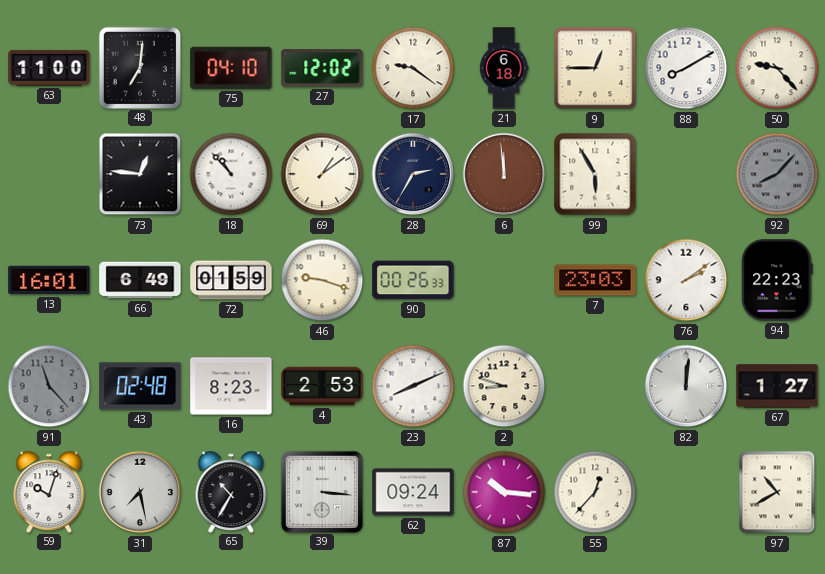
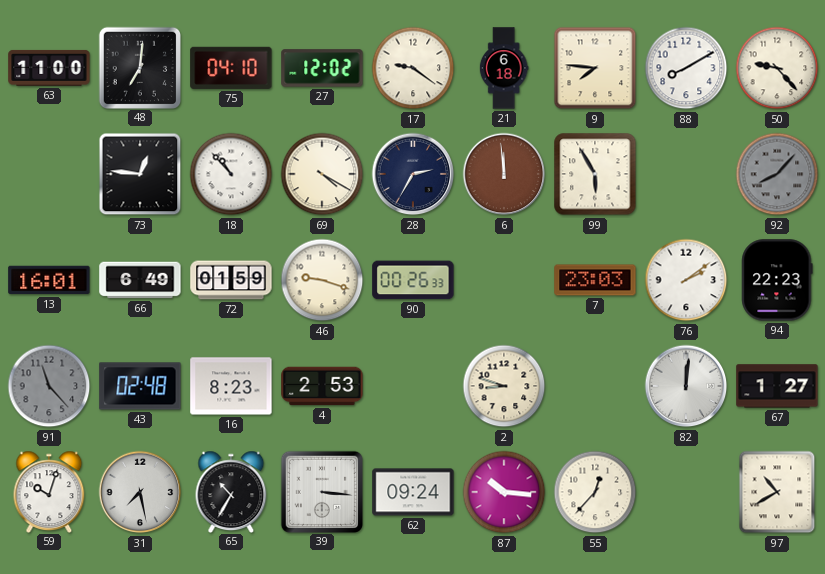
9: 12:45 -> 7:46
69: 1:09 -> 4:20
23: 8:11 -> none
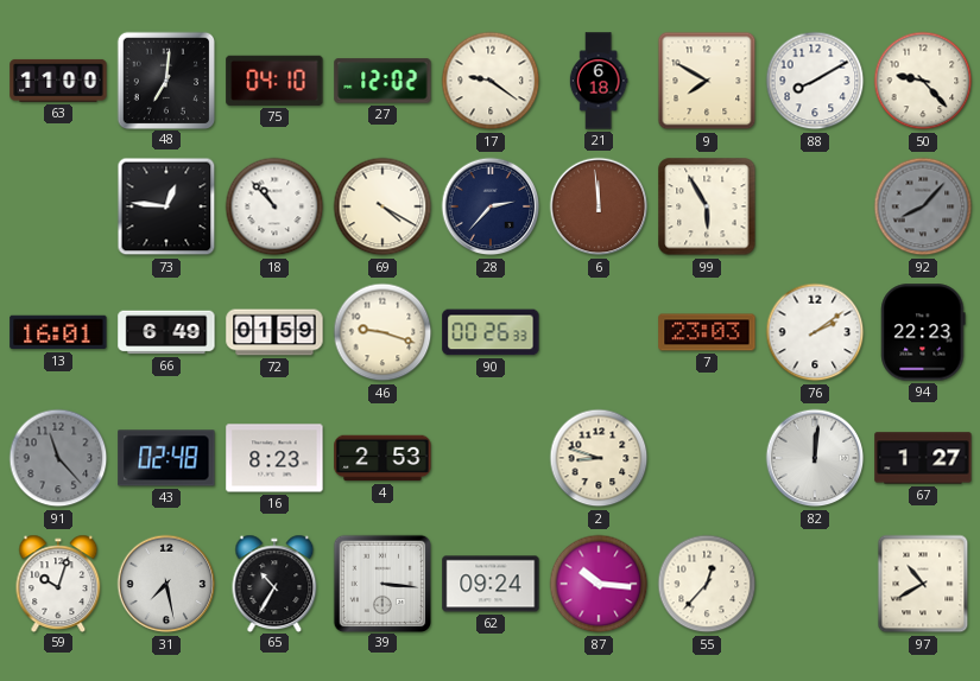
9: 7:46 -> 7:50
28: 2:35 -> 2:37
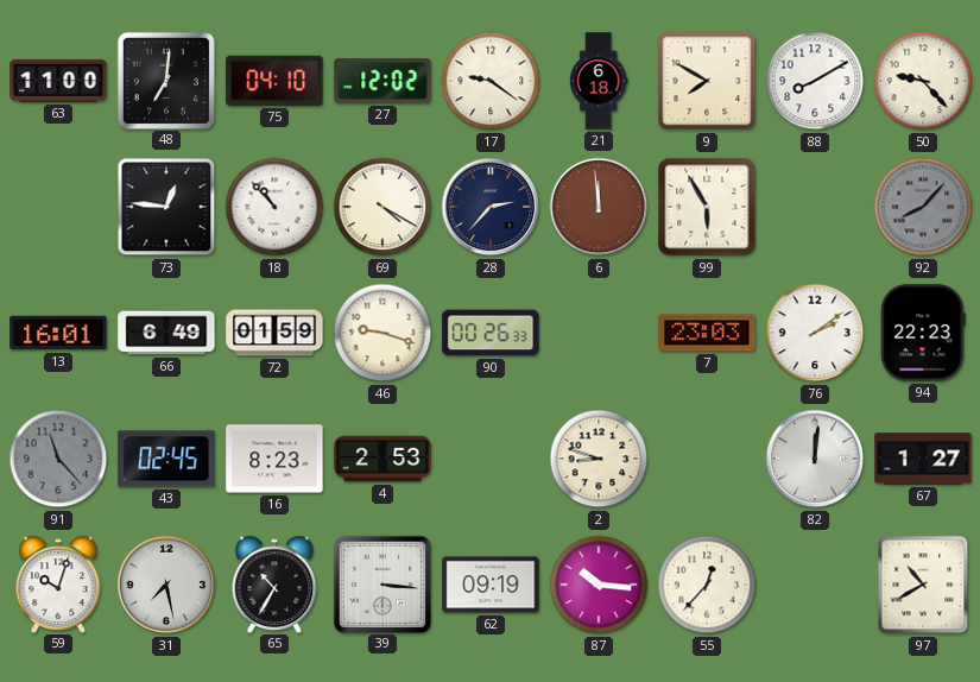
43: 02:48 -> 02:45
62: 09:24 -> 09:19
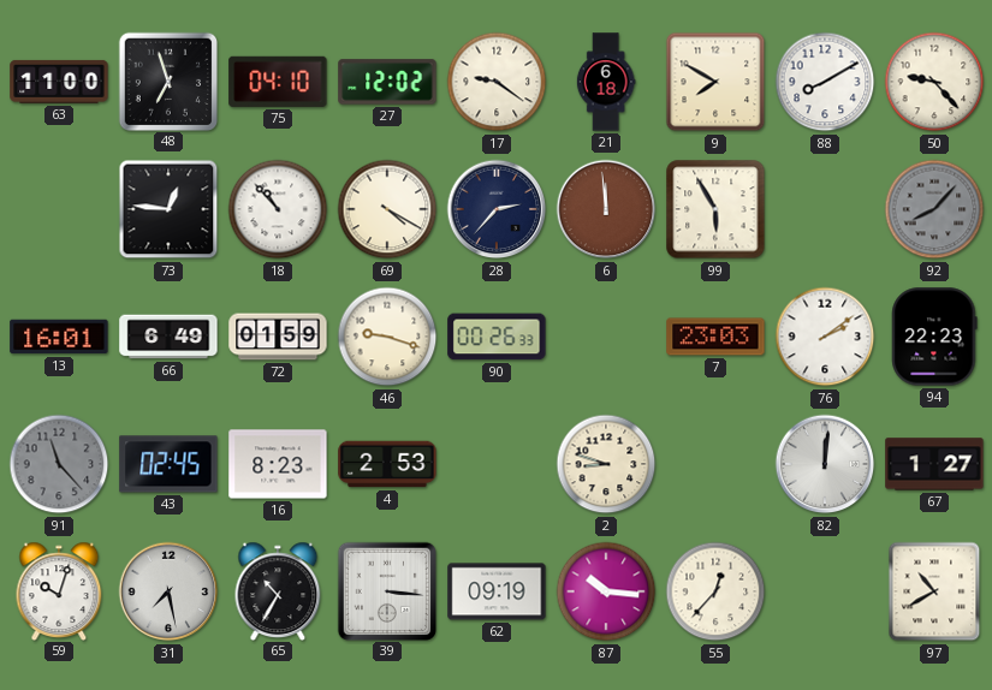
48: 7:01 -> 6:57
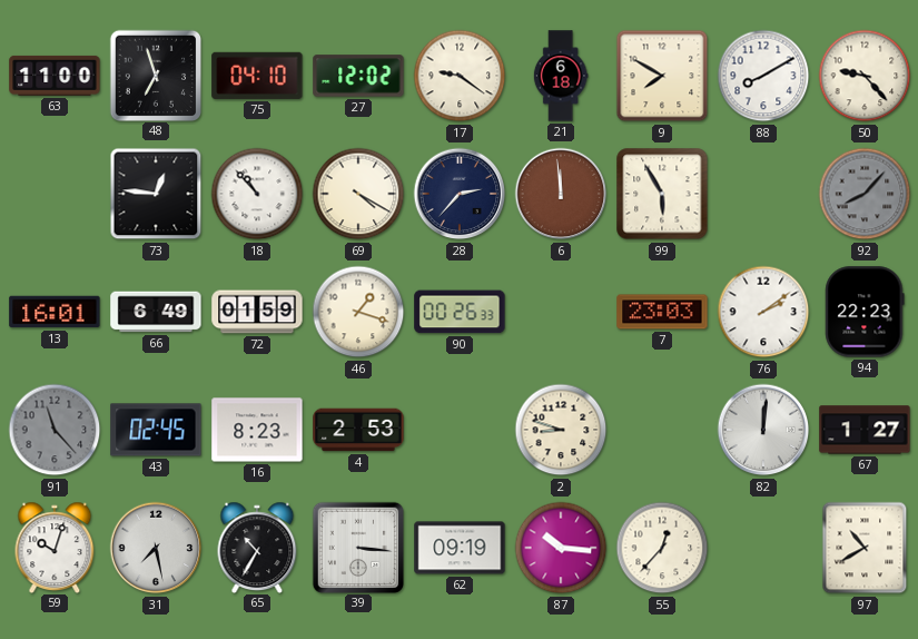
46: 9:18 -> 1:18
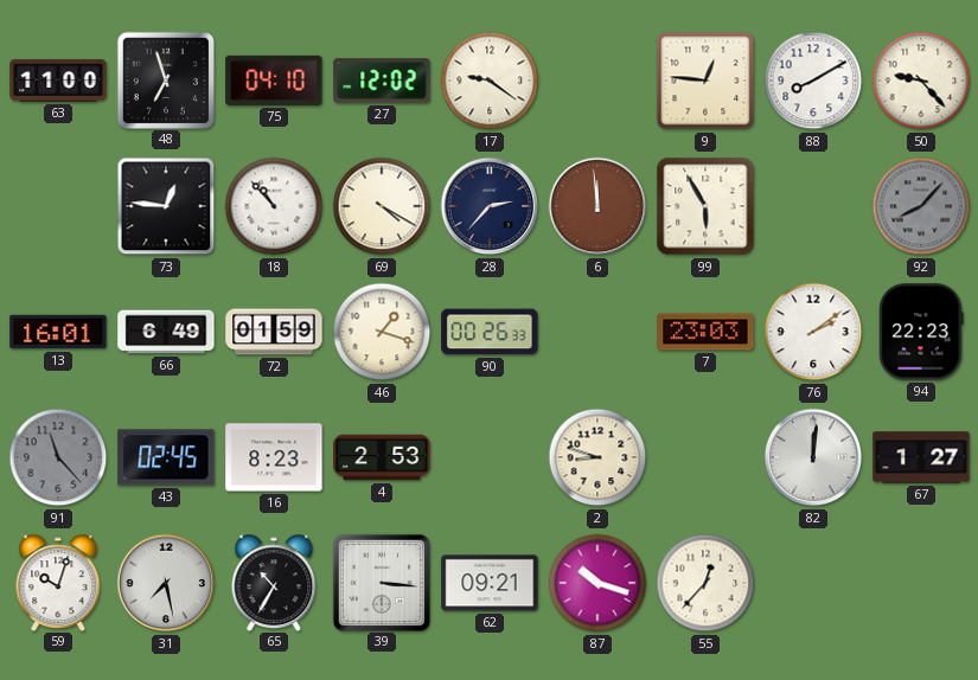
21: 6:18 -> none
9: 7:50 -> 12:46
62: 09:19 -> 09:21
87: 10:16 -> 10:18
97: 10:40 -> none
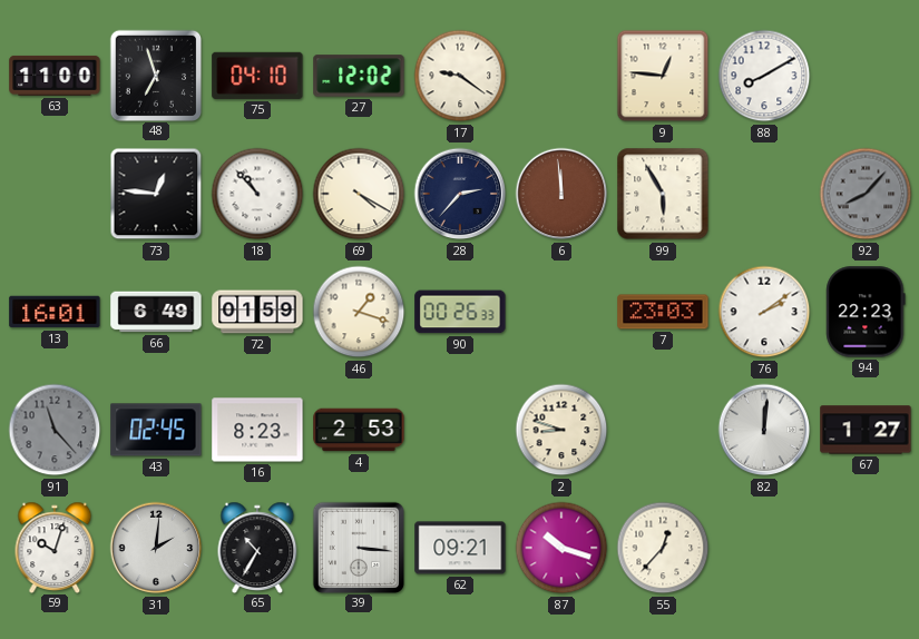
50: 9:23 -> none
31: 7:28 -> 2:01
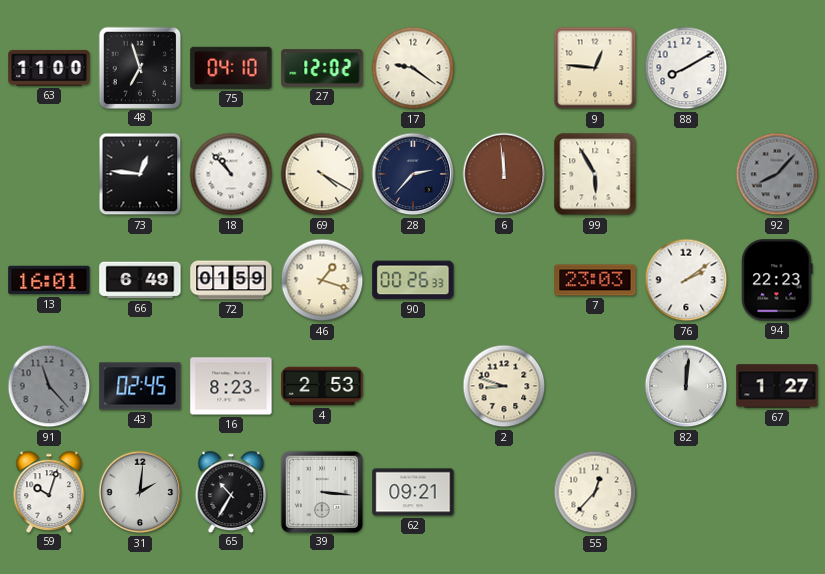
87: 10:18 -> none
